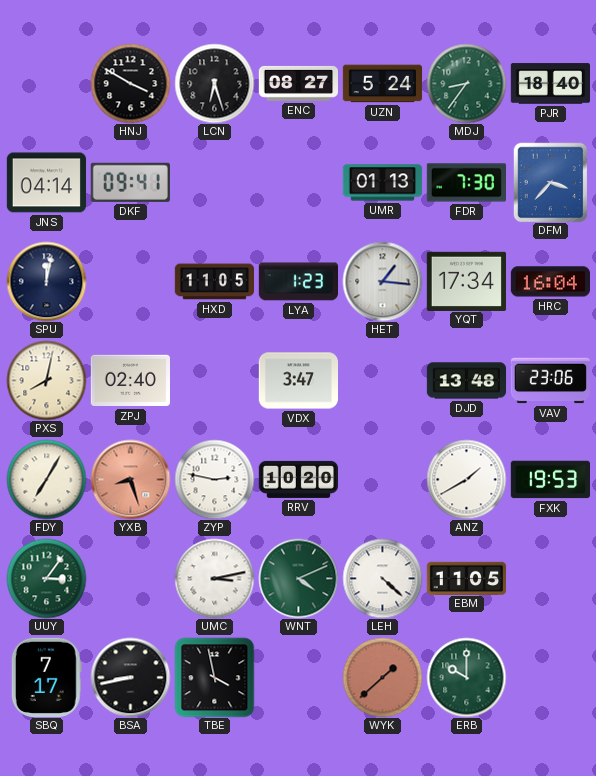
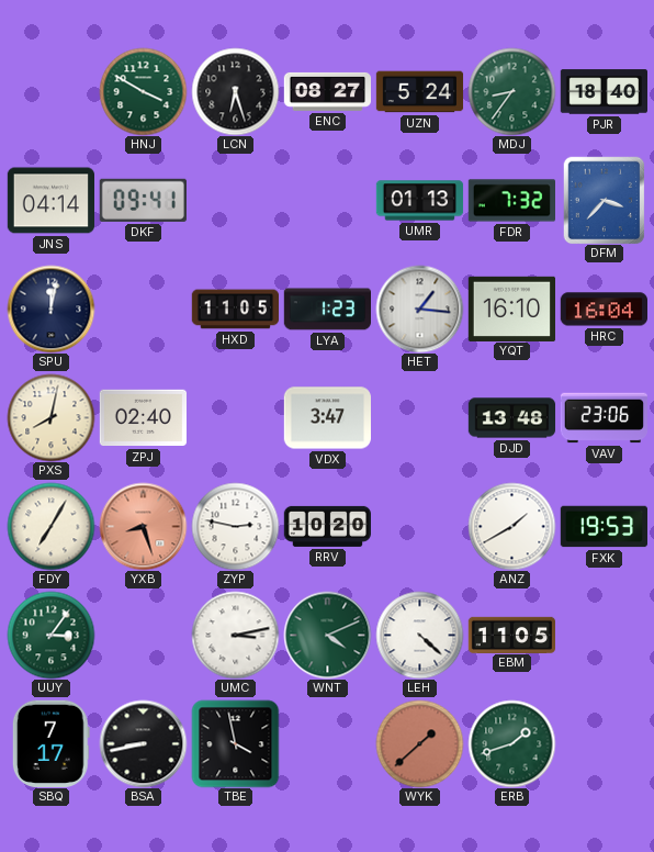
HNJ dial: black -> green
FDR: 7:30 -> 7:32
YQT: 17:34 -> 16:10
ERB: 10:00 -> 1:42
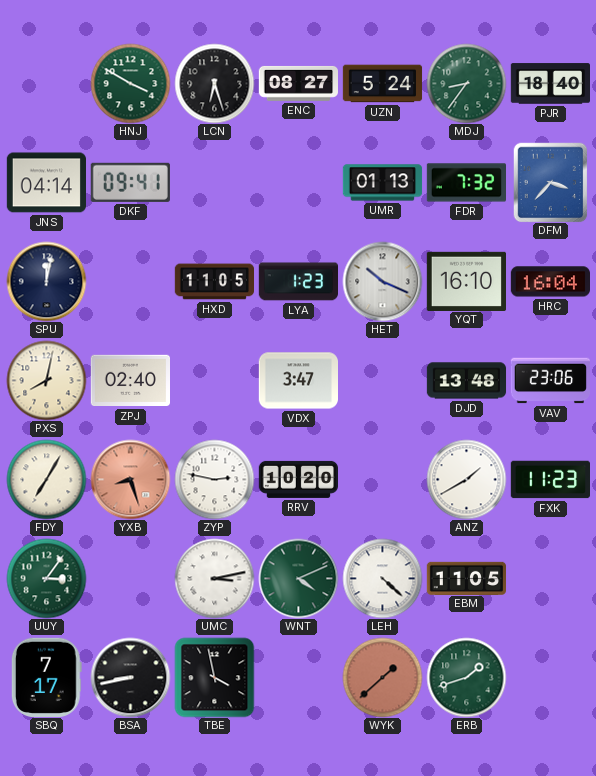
HET: 1:16 -> 10:19
FXK: 19:53 -> 11:23
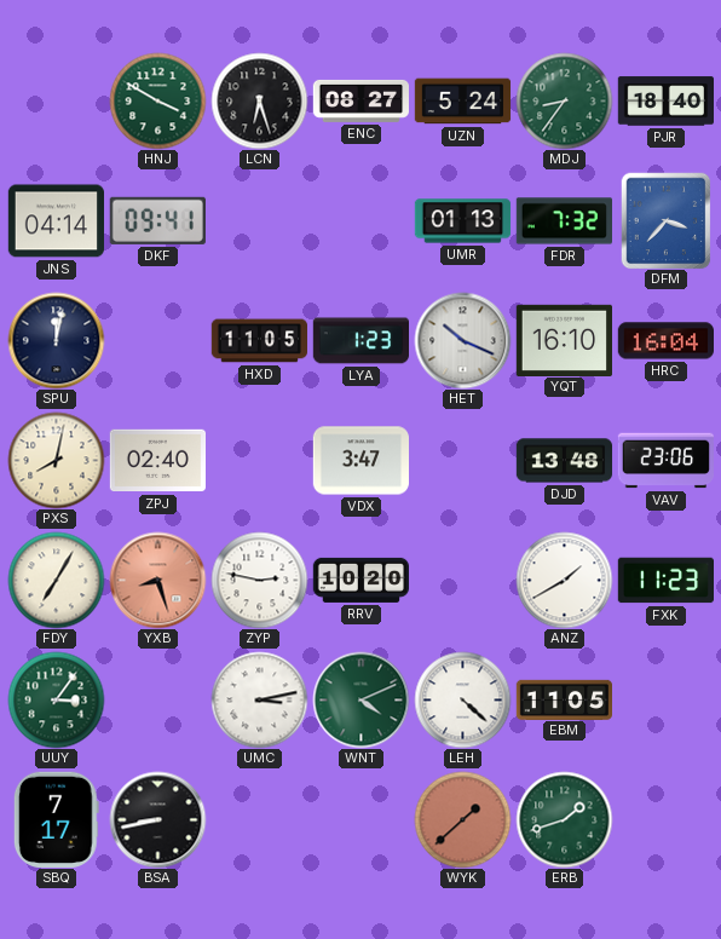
TBE: 3:58 -> none
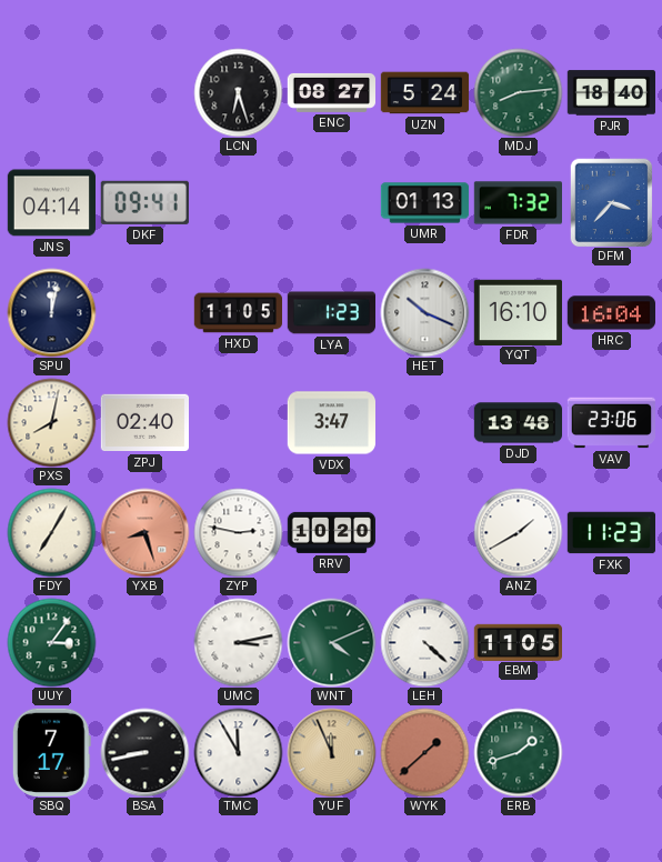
HNJ: 3:50 -> none
MDJ: 8:36 -> 8:14
TMC: none -> 11:55
YUF: none -> 11:56
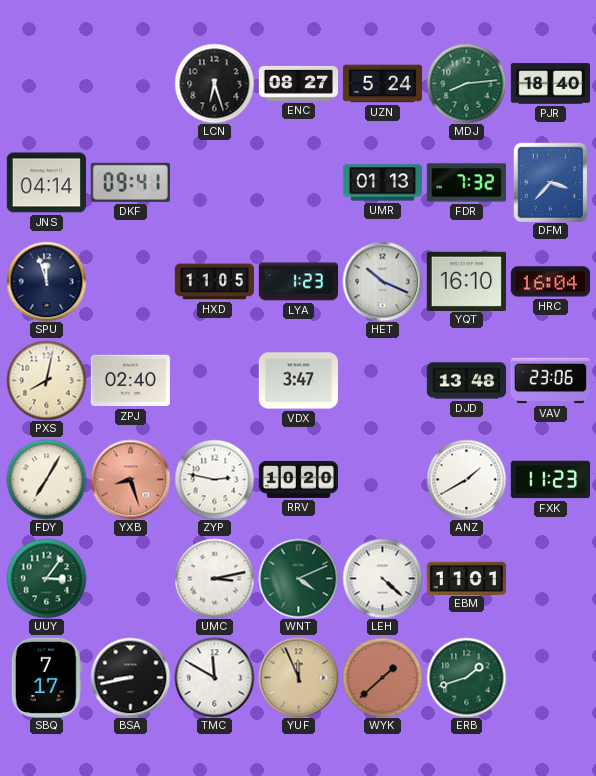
SPU: 12:02 -> 11:57
EBM: 11:05 -> 11:01
TMC: 11:55 -> 11:50
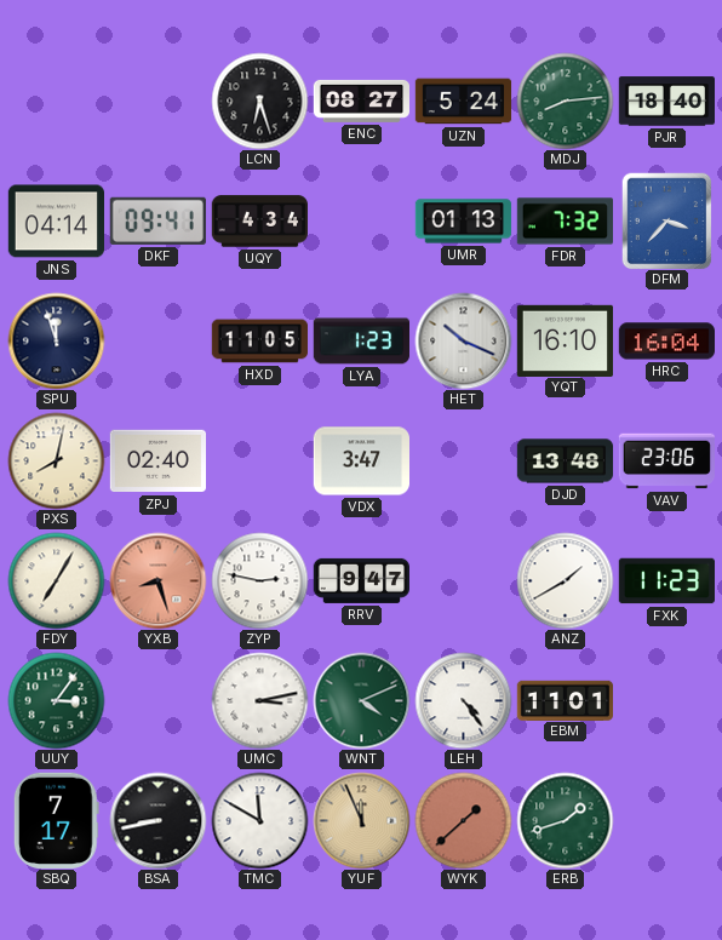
UQY: none -> 4:34
RRV: 10:20 -> 9:47
LEH: 4:22 -> 4:24
